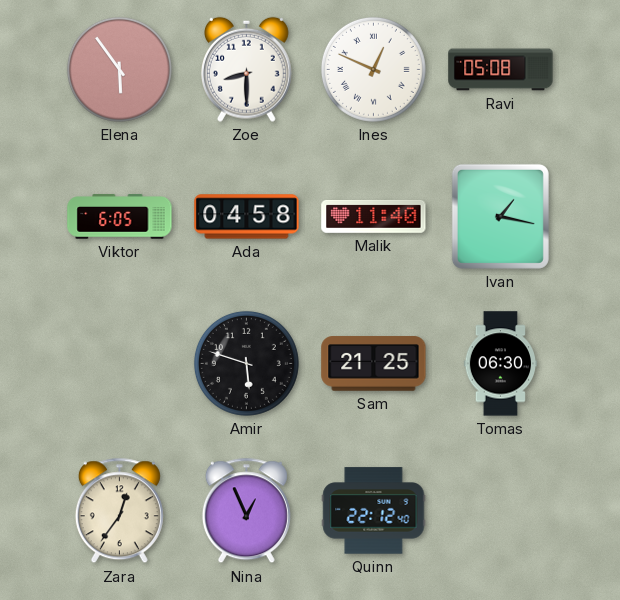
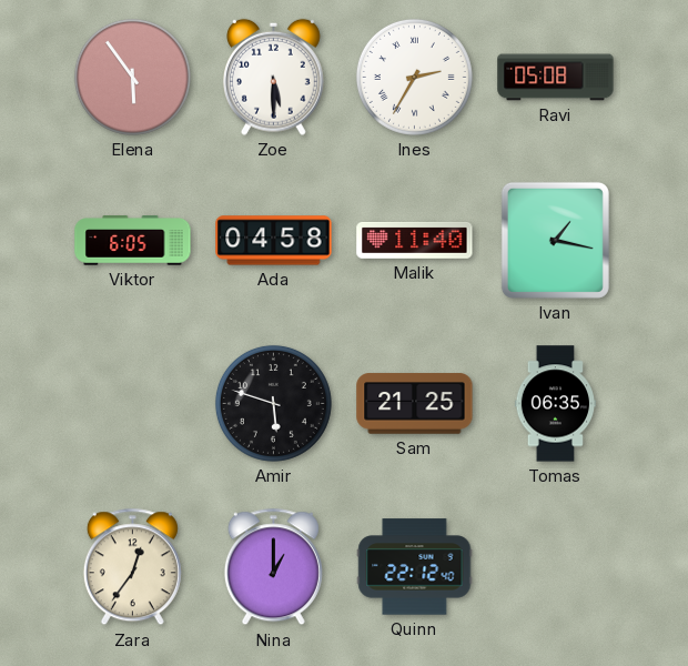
Zoe: 8:30 -> 5:30
Ines: 12:49 -> 2:35
Tomas: 06:30 -> 06:35
Nina: 12:56 -> 1:00
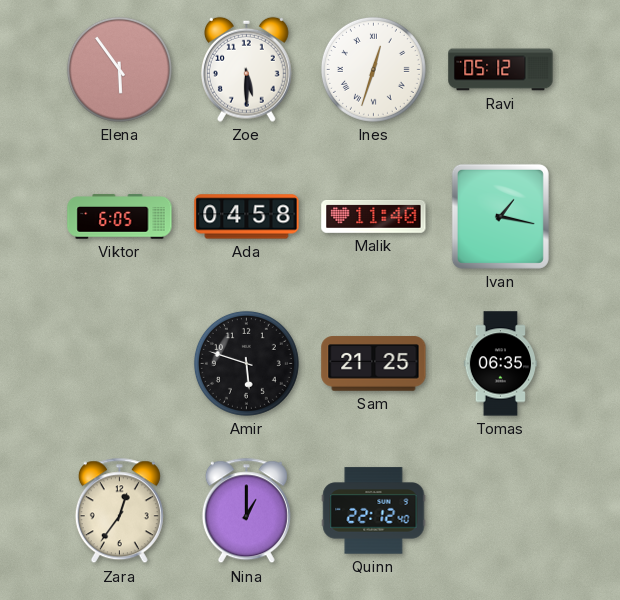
Ines: 2:35 -> 12:33
Ravi: 05:08 -> 05:12
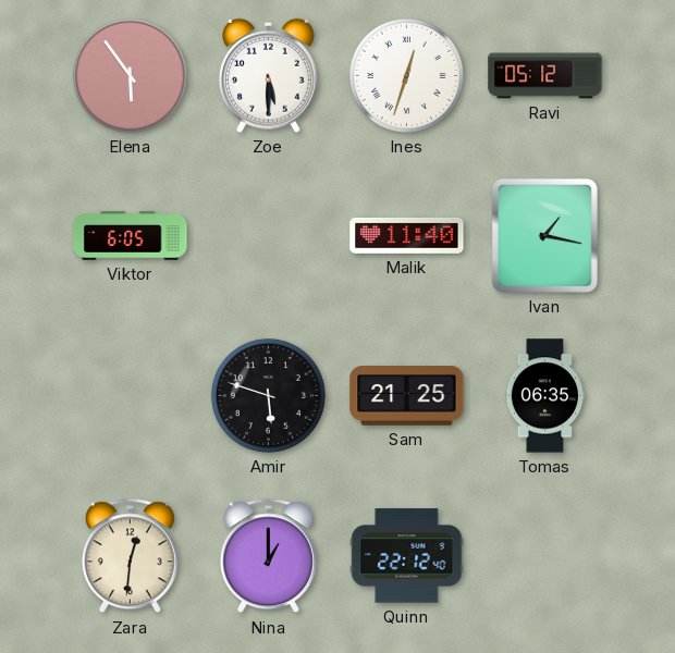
Ada: 04:58 -> none
Zara: 12:36 -> 12:31
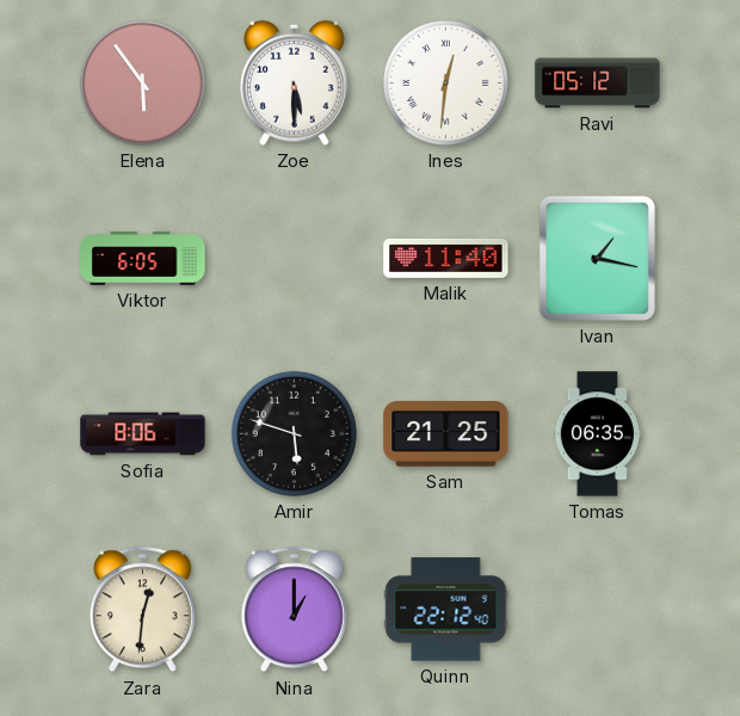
Ines: 12:33 -> 12:31
Sofia: none -> 8:06
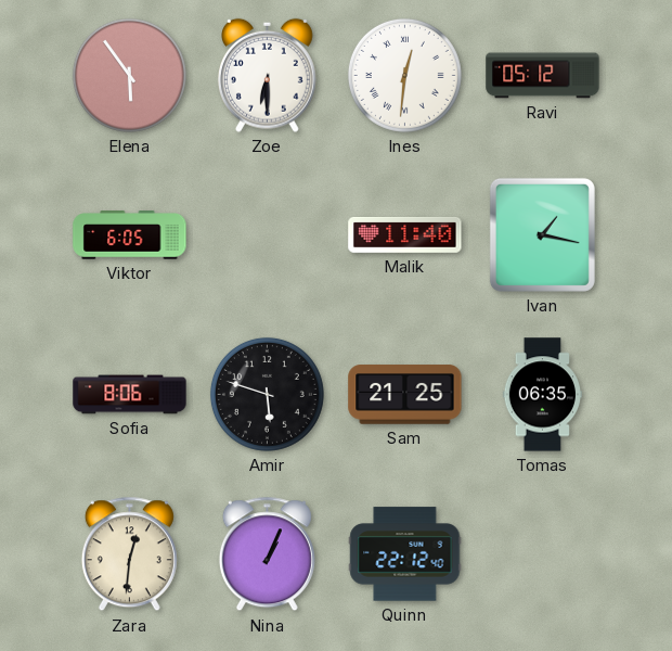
Zoe: 5:30 -> 6:30
Nina: 1:00 -> 1:04
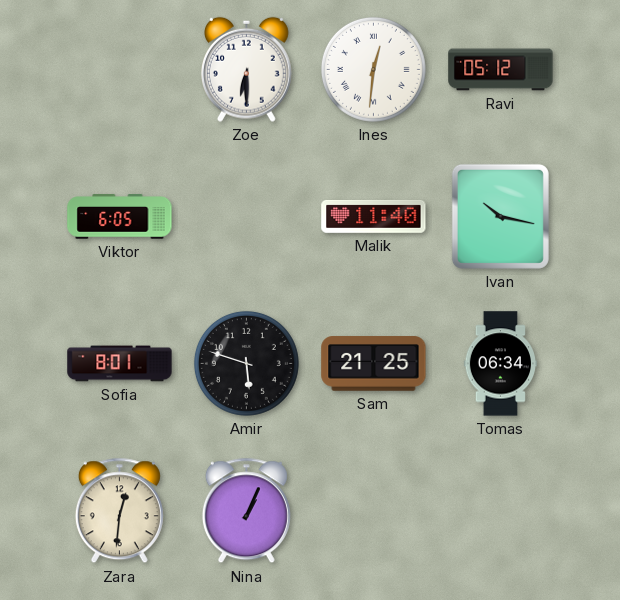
Elena: 5:54 -> none
Ivan: 1:17 -> 10:17
Sofia: 8:06 -> 8:01
Tomas: 06:35 -> 06:34
Quinn: 22:12 -> none
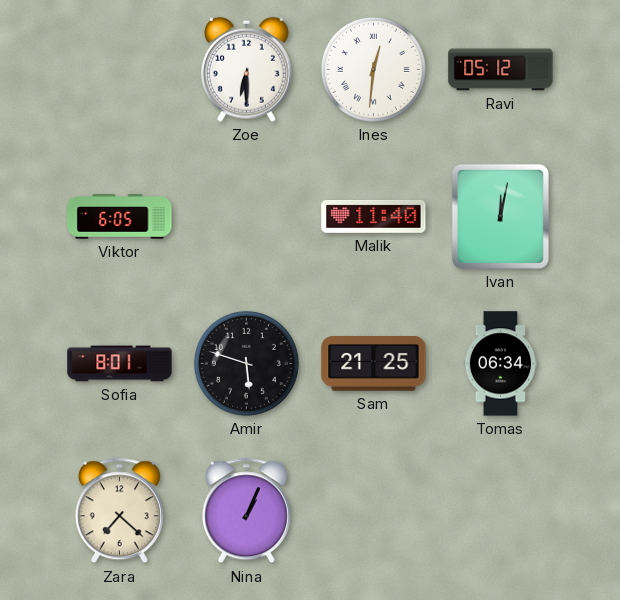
Ivan: 10:17 -> 12:02
Zara: 12:31 -> 7:22
